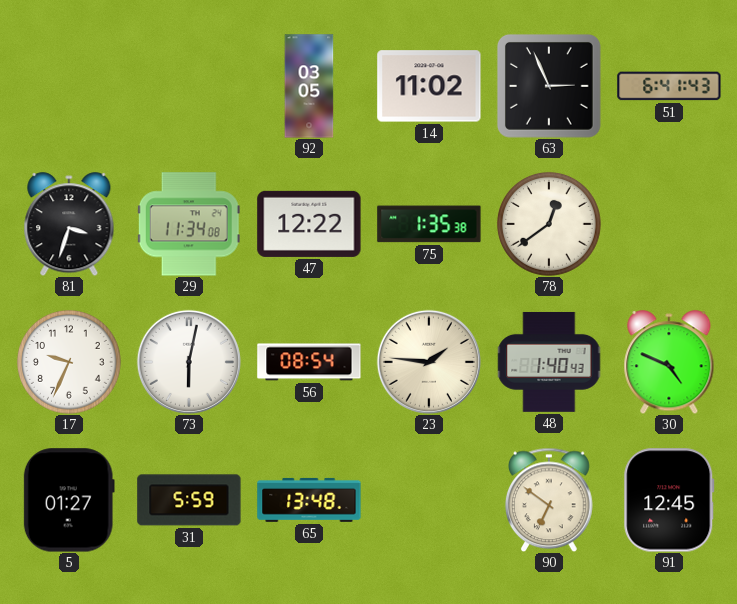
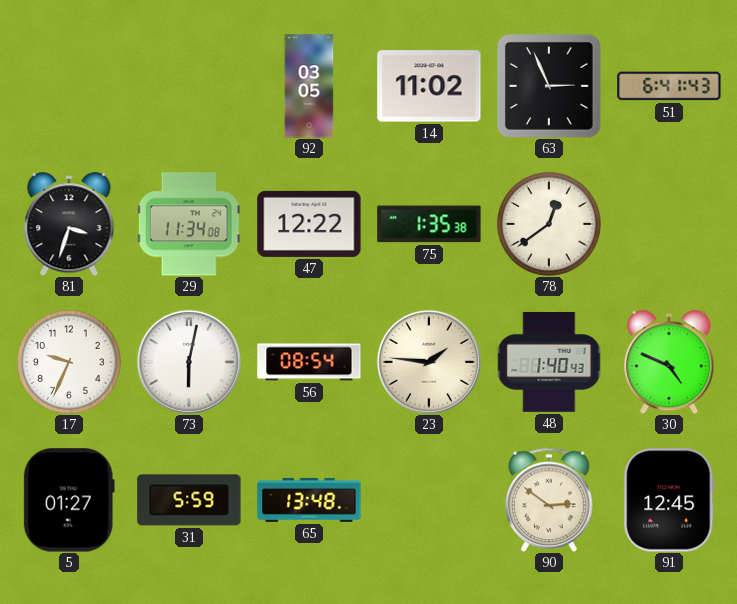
90: 6:51 -> 2:51
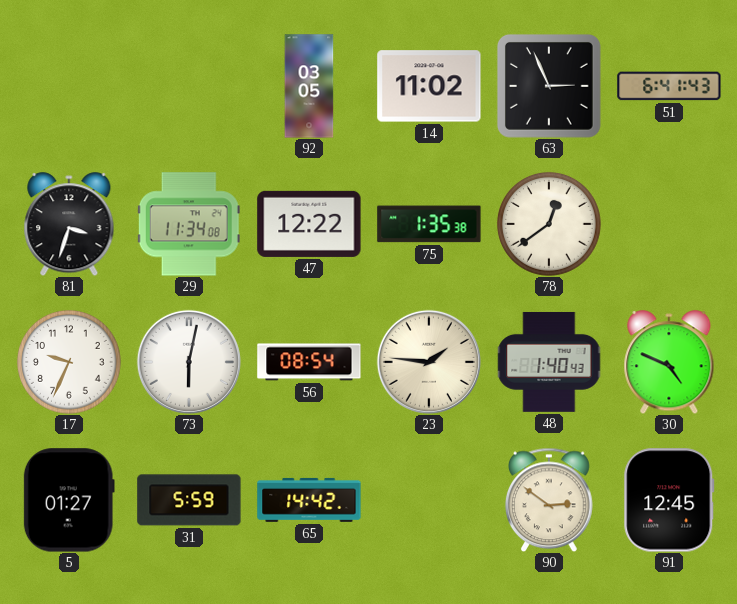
65: 13:48 -> 14:42
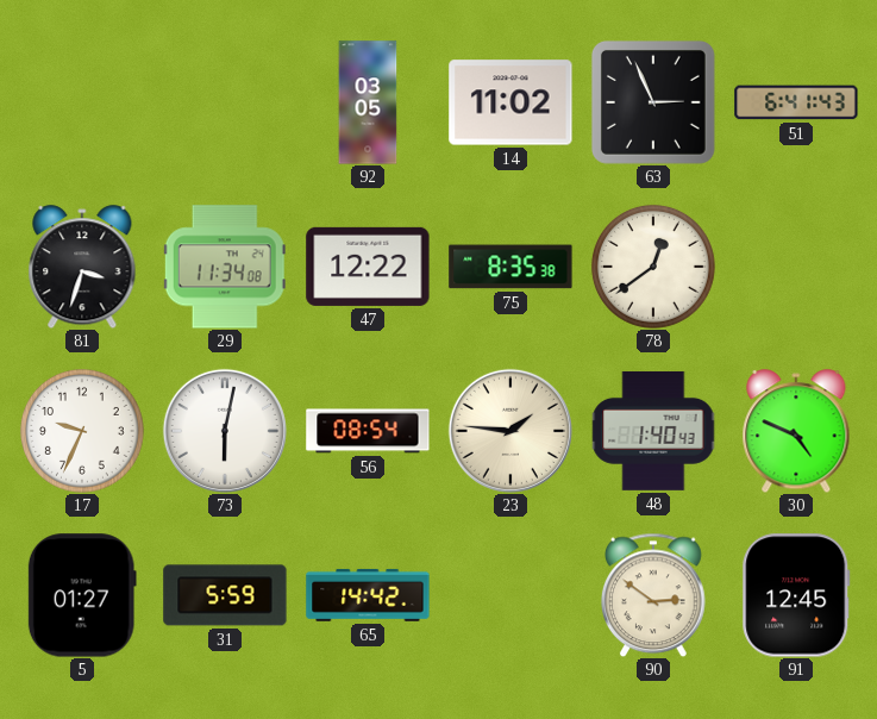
75: 1:35 -> 8:35
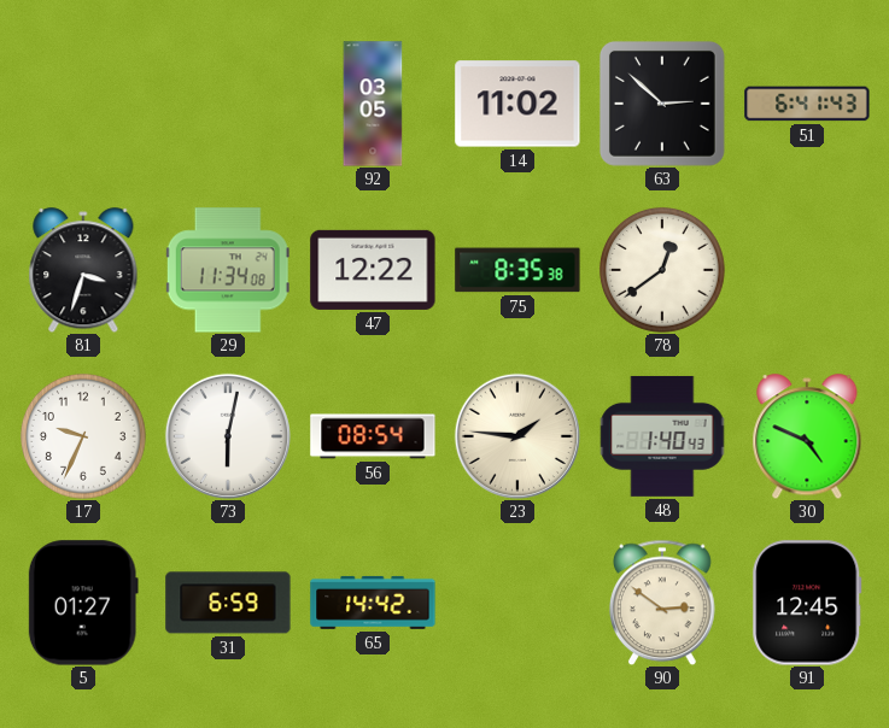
63: 2:56 -> 2:52
31: 5:59 -> 6:59
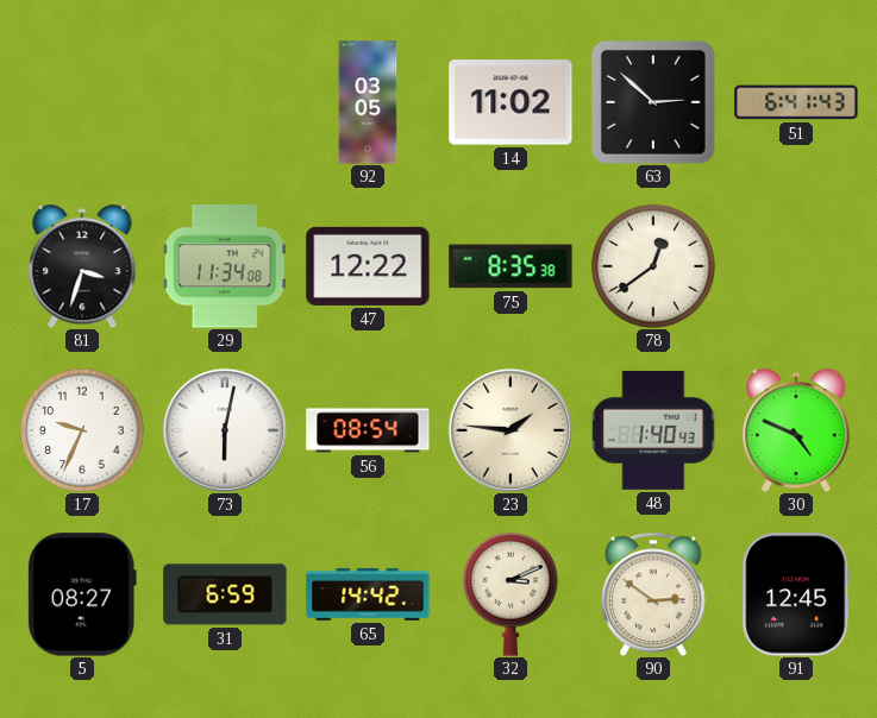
5: 01:27 -> 08:27
32: none -> 3:11
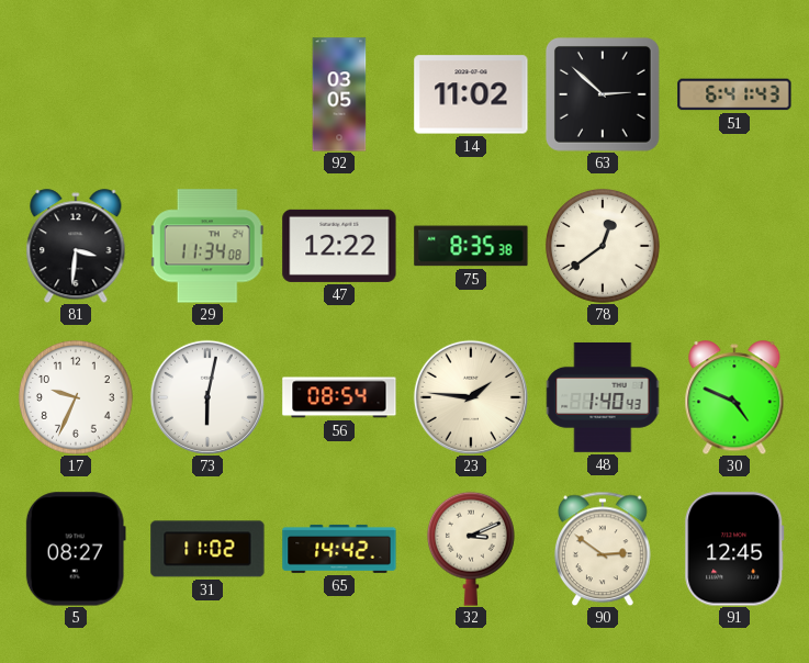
81: 3:33 -> 3:31
31: 6:59 -> 11:02
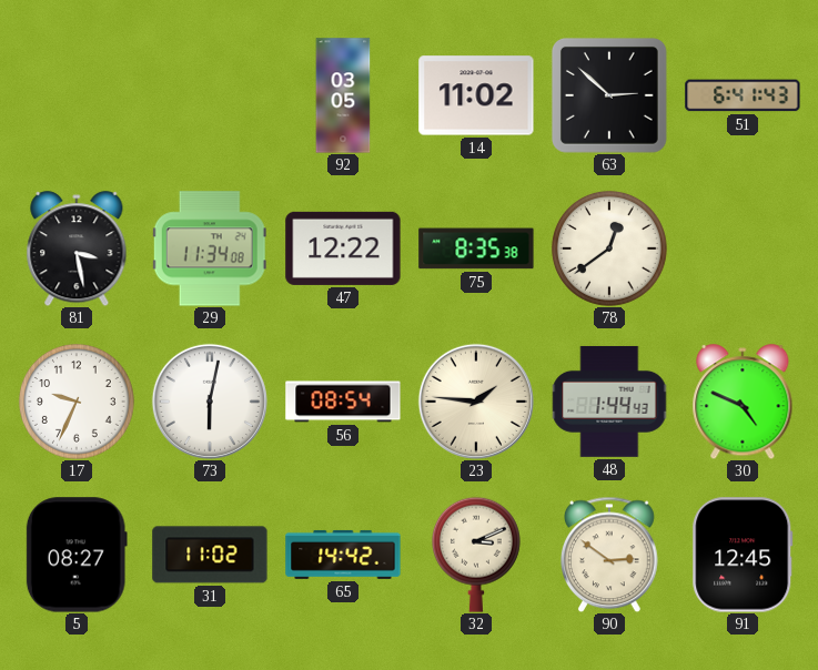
81: 3:31 -> 3:28
48: 1:40 -> 1:44
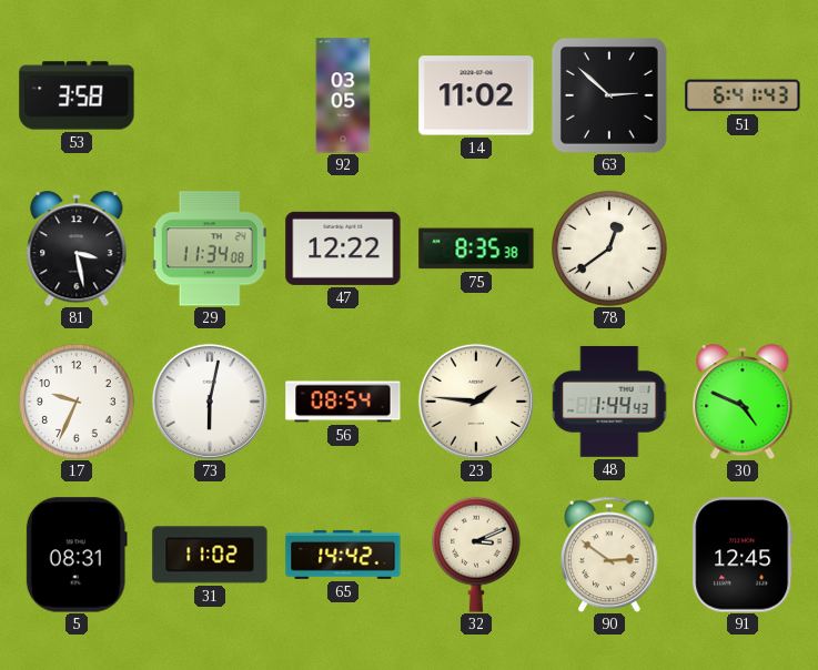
53: none -> 3:58
5: 08:27 -> 08:31
